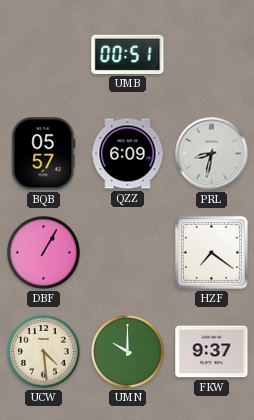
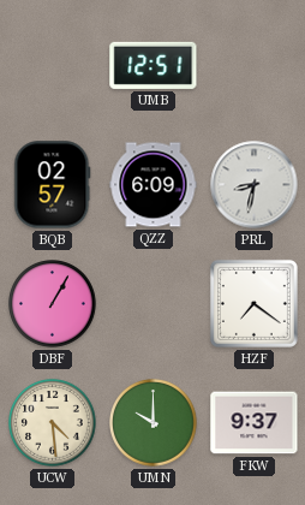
UMB: 00:51 -> 12:51
BQB: 05:57 -> 02:57
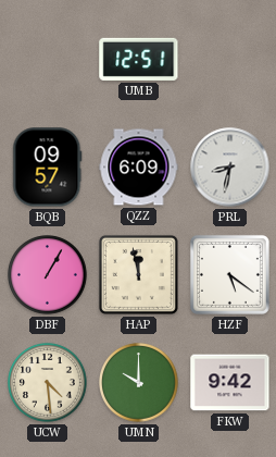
BQB: 02:57 -> 09:57
HAP: none -> 11:58
HZF: 7:21 -> 5:21
FKW: 9:37 -> 9:42
